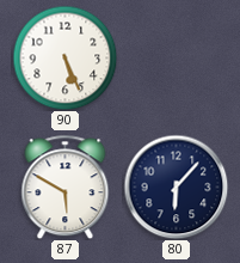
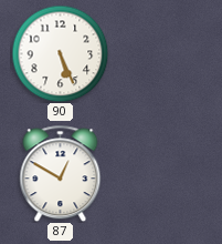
87: 5:50 -> 12:50
80: 6:07 -> none
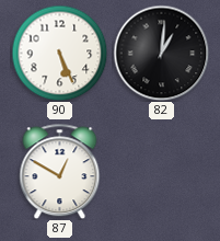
82: none -> 1:01
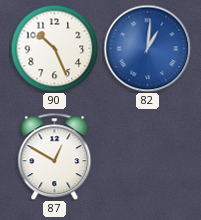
90: 5:26 -> 10:26
82 dial: black -> blue
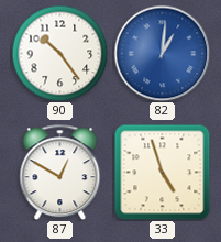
90: 10:26 -> 10:24
33: none -> 4:57
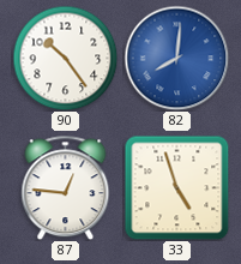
82: 1:01 -> 8:01
87: 12:50 -> 12:46
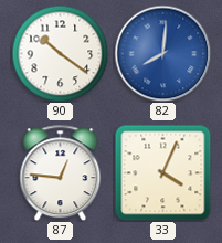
90: 10:24 -> 10:21
33: 4:57 -> 4:04
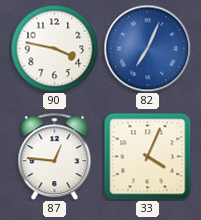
90: 10:21 -> 3:47
82: 8:01 -> 7:04
